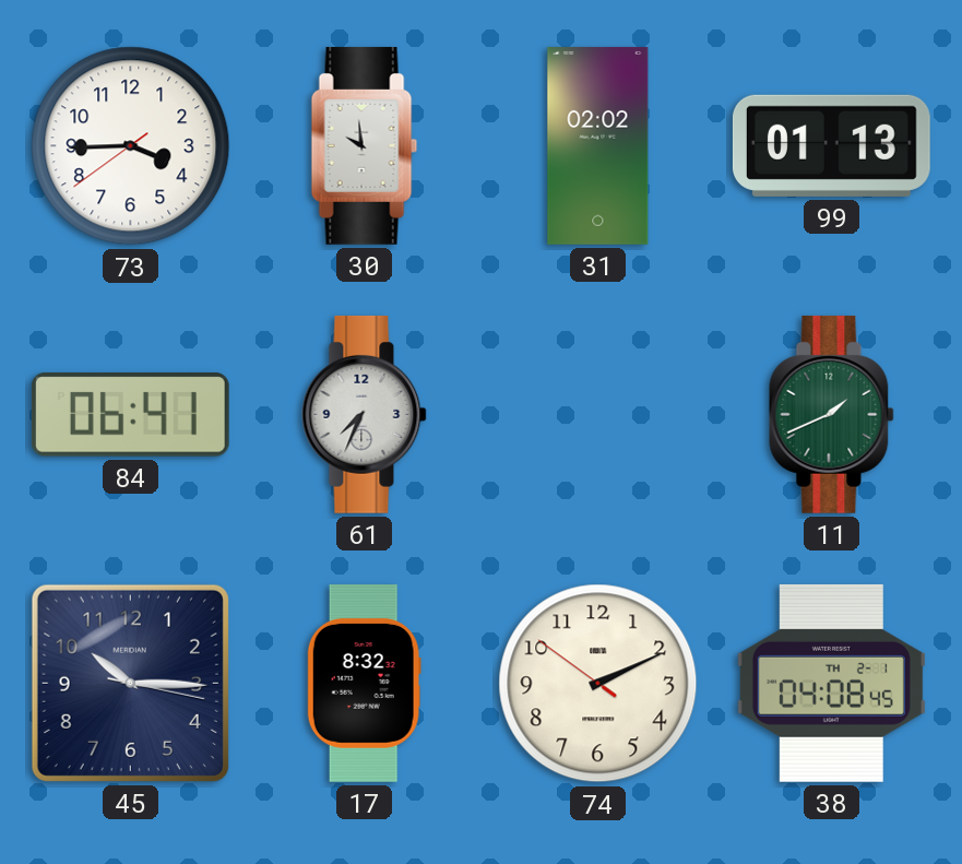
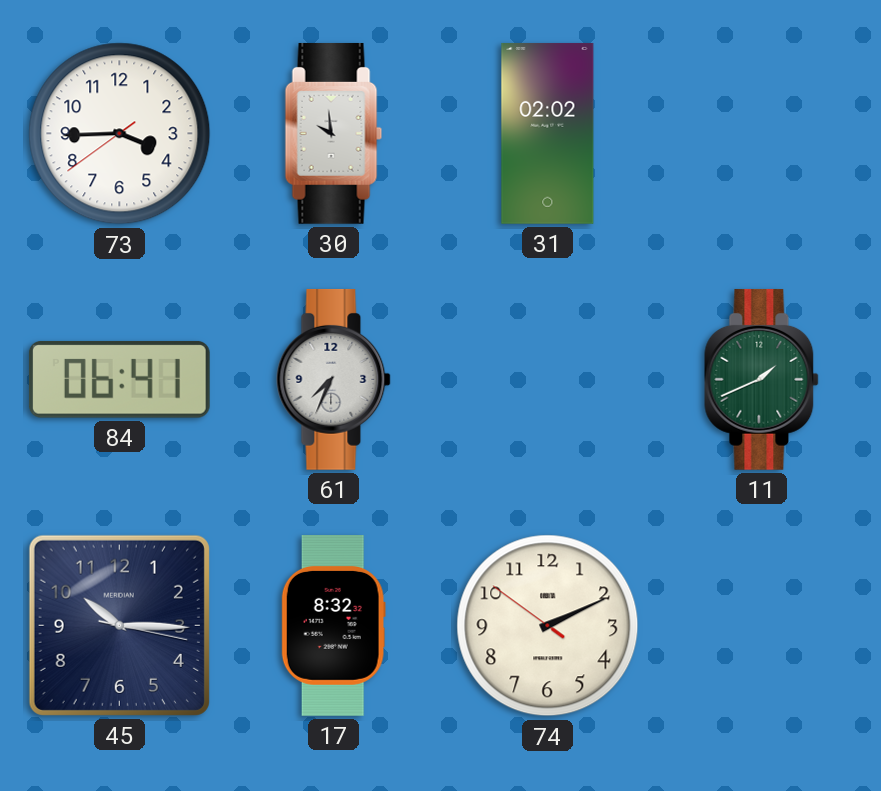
99: 01:13 -> none
38: 04:08 -> none
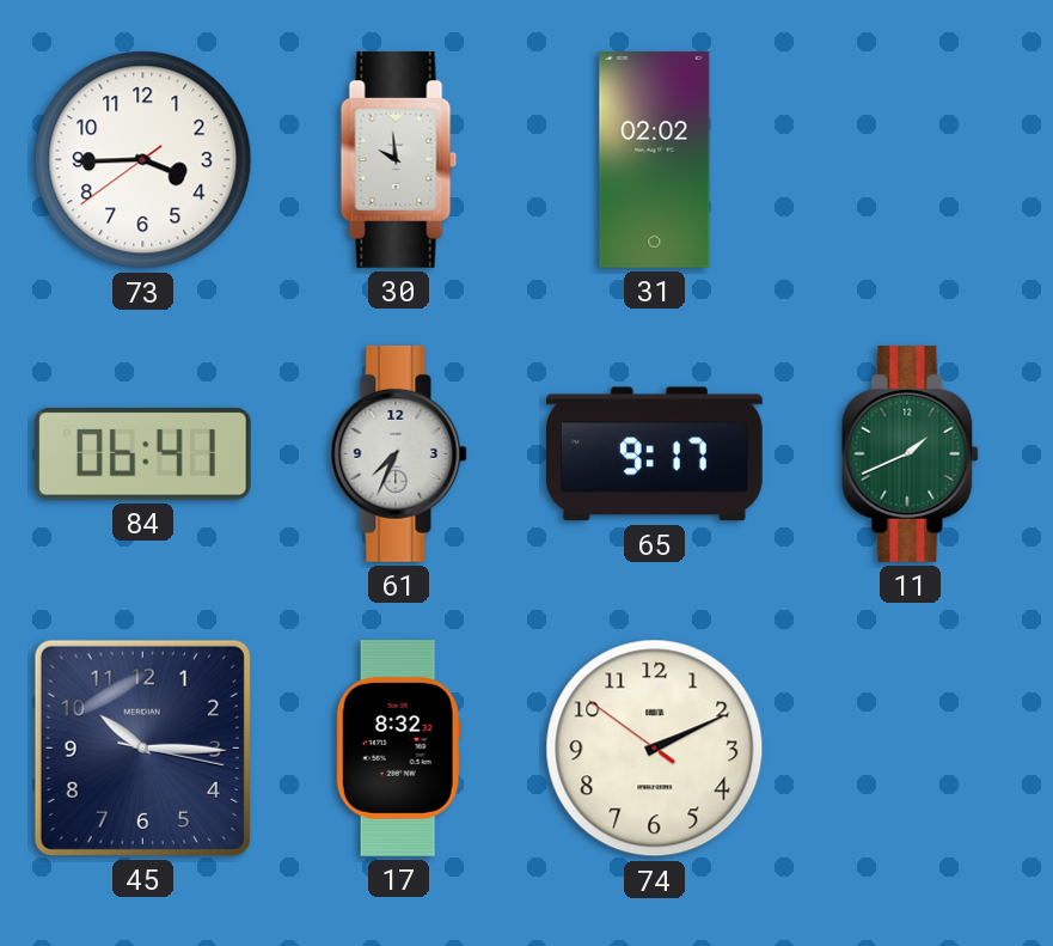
65: none -> 9:17
